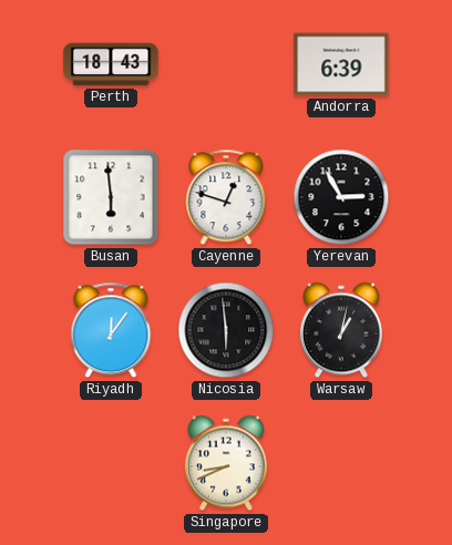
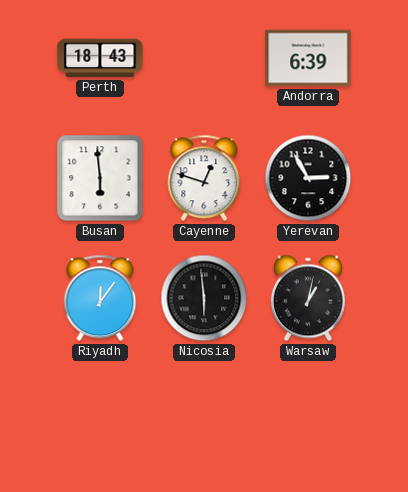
Singapore: 8:41 -> none
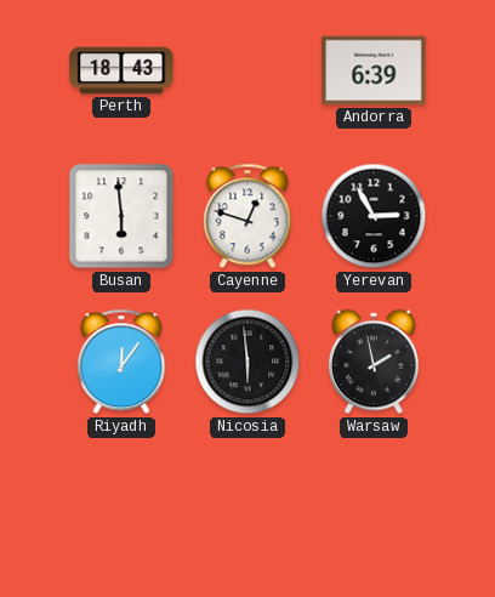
Warsaw: 1:02 -> 1:58
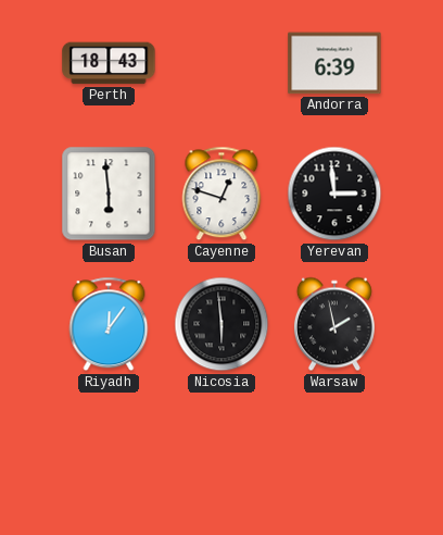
Yerevan: 2:55 -> 2:59
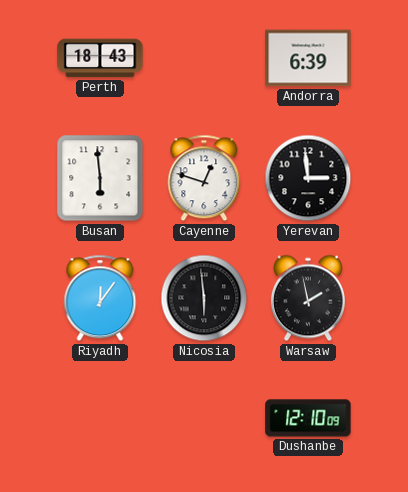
Dushanbe: none -> 12:10
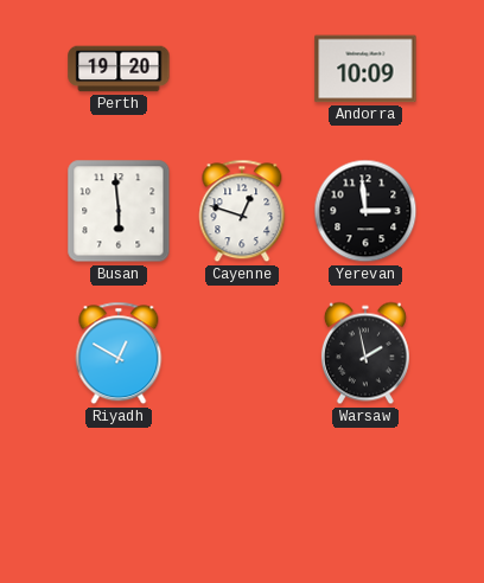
Perth: 18:43 -> 19:20
Andorra: 6:39 -> 10:09
Riyadh: 12:06 -> 12:50
Nicosia: 5:59 -> none
Dushanbe: 12:10 -> none
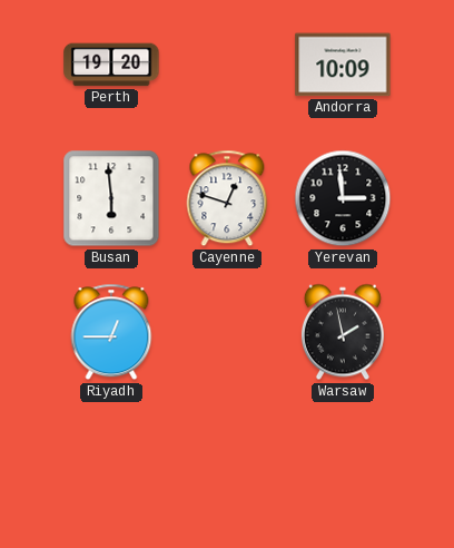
Riyadh: 12:50 -> 12:45
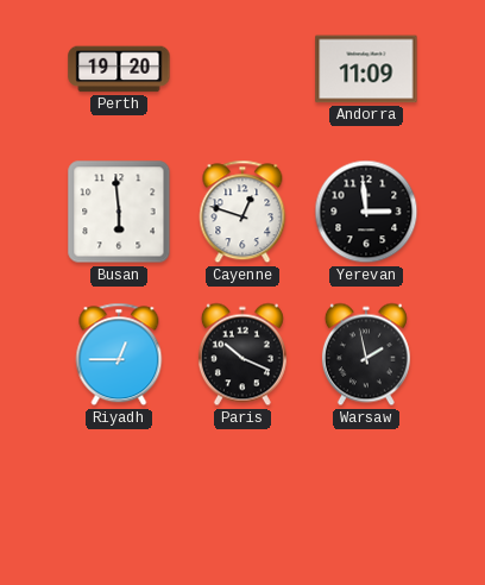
Andorra: 10:09 -> 11:09
Paris: none -> 10:19
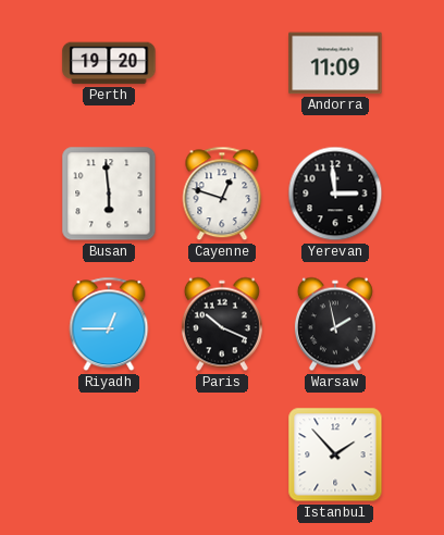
Istanbul: none -> 1:53
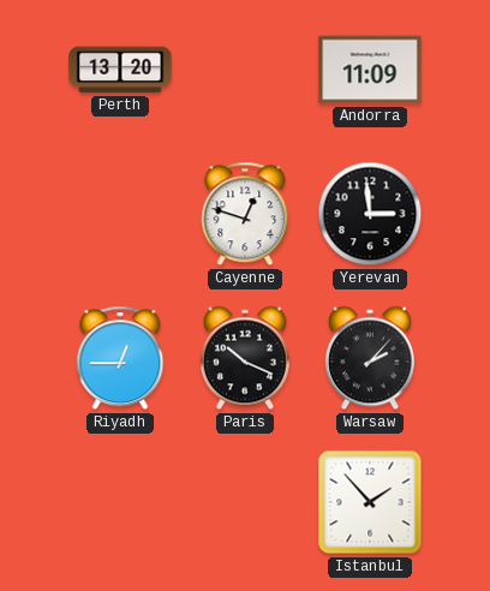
Perth: 19:20 -> 13:20
Busan: 5:59 -> none
Warsaw: 1:58 -> 2:07
